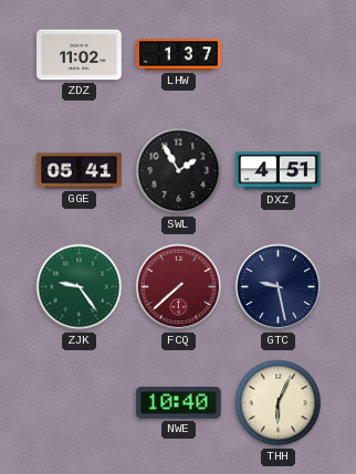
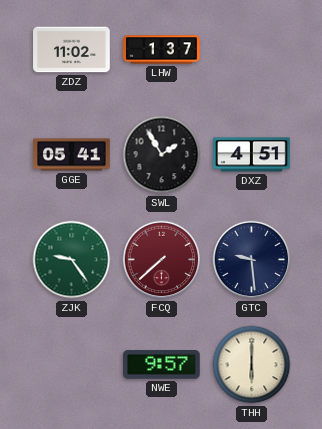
GTC: 9:28 -> 9:29
NWE: 10:40 -> 9:57
THH: 6:04 -> 6:00
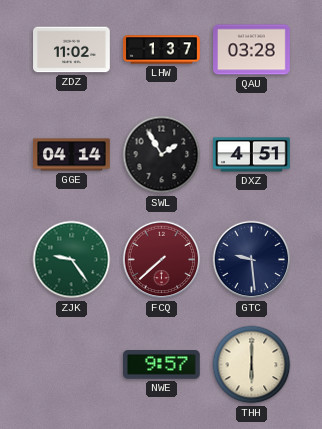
QAU: none -> 03:28
GGE: 05:41 -> 04:14
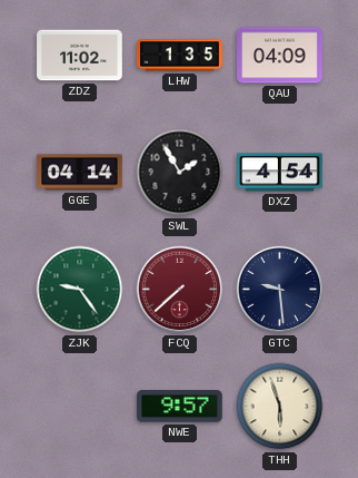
LHW: 1:37 -> 1:35
QAU: 03:28 -> 04:09
DXZ: 4:51 -> 4:54
THH: 6:00 -> 5:57
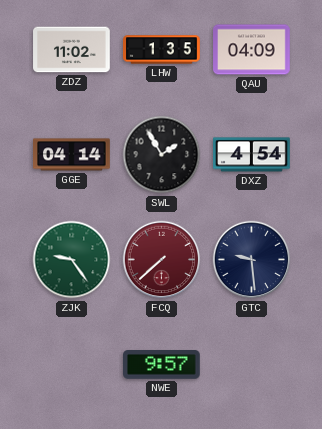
THH: 5:57 -> none
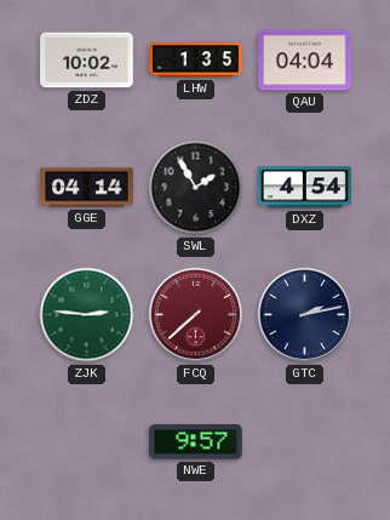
ZDZ: 11:02 -> 10:02
QAU: 04:09 -> 04:04
ZJK: 9:24 -> 2:46
GTC: 9:29 -> 2:13
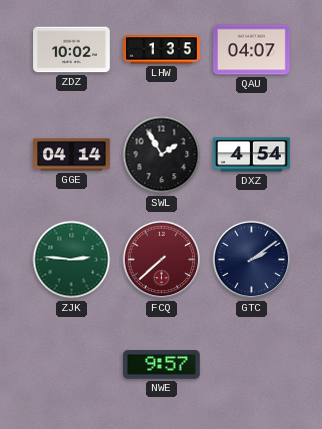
QAU: 04:04 -> 04:07
GTC: 2:13 -> 2:09
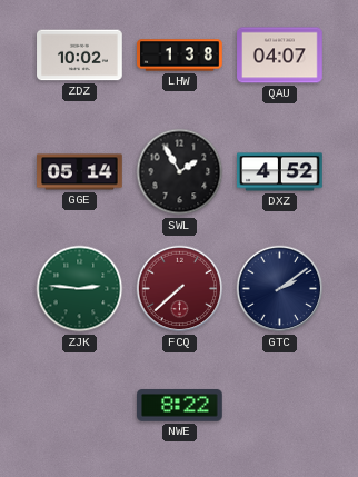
LHW: 1:35 -> 1:38
GGE: 04:14 -> 05:14
DXZ: 4:54 -> 4:52
NWE: 9:57 -> 8:22
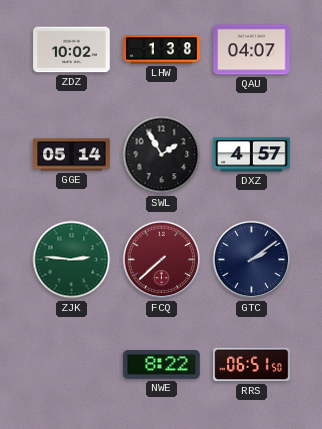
DXZ: 4:52 -> 4:57
RRS: none -> 06:51
